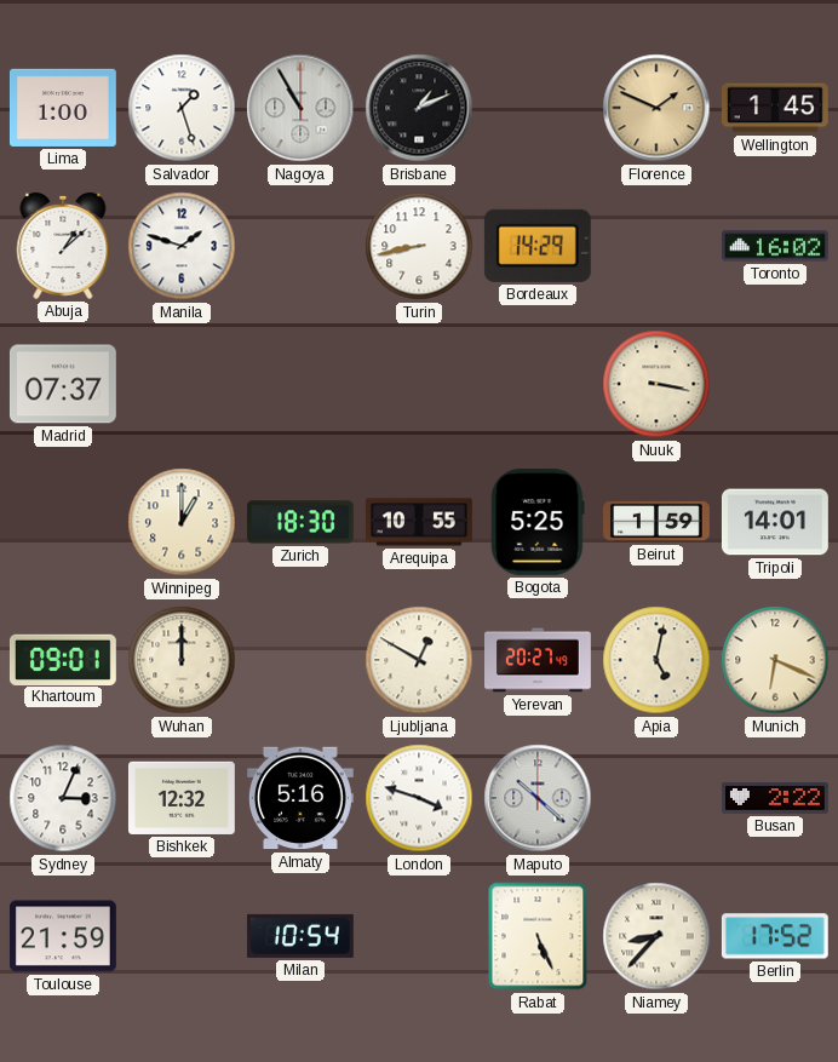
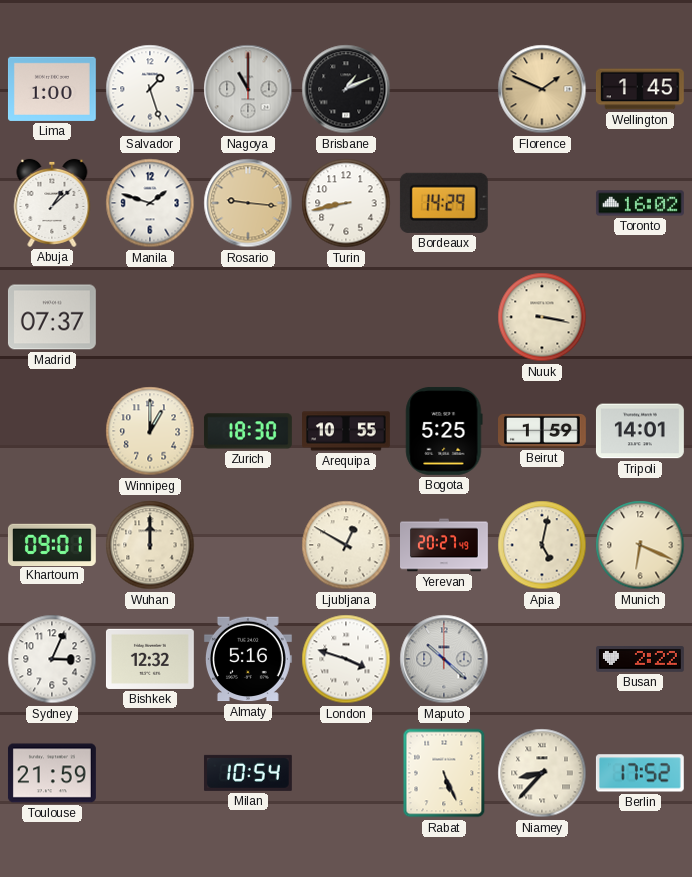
Nagoya: 10:55 -> 11:00
Rosario: none -> 9:16
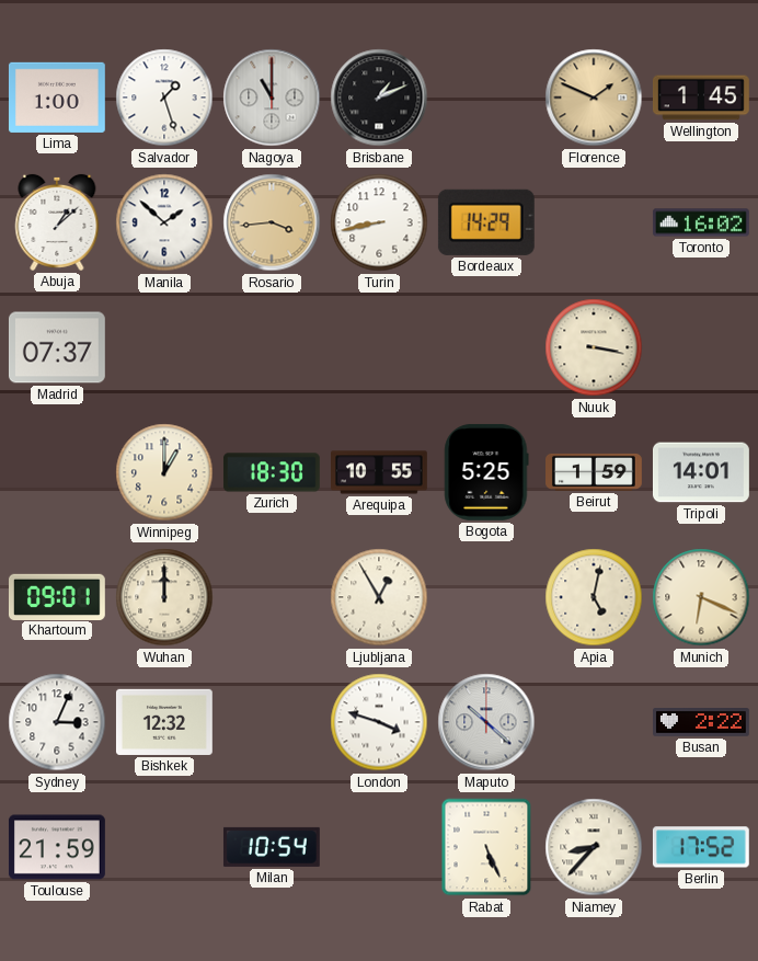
Manila: 1:48 -> 1:52
Rosario: 9:16 -> 3:44
Ljubljana: 12:50 -> 12:55
Yerevan: 20:27 -> none
Almaty: 5:16 -> none
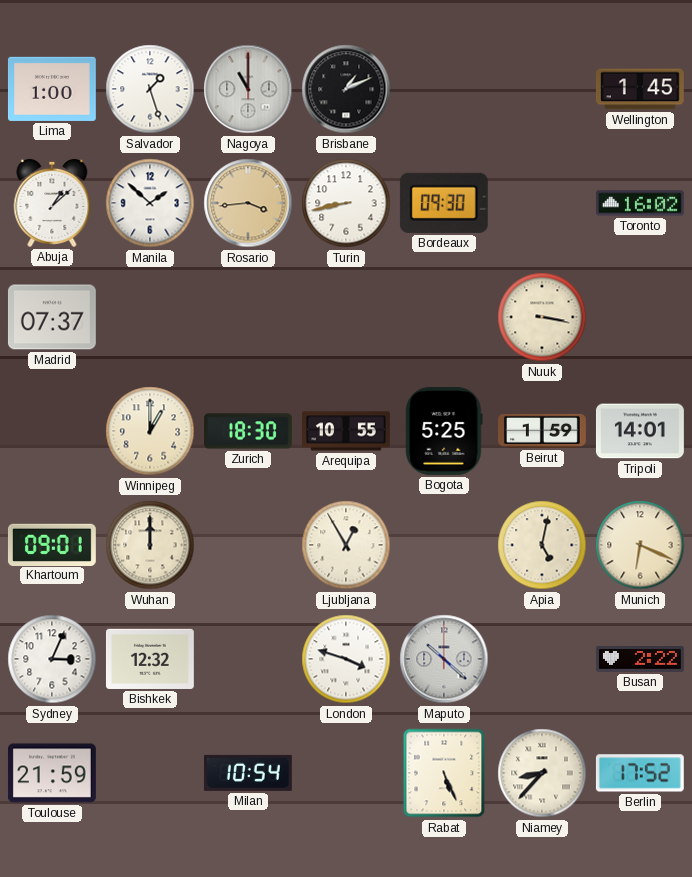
Florence: 1:49 -> none
Bordeaux: 14:29 -> 09:30
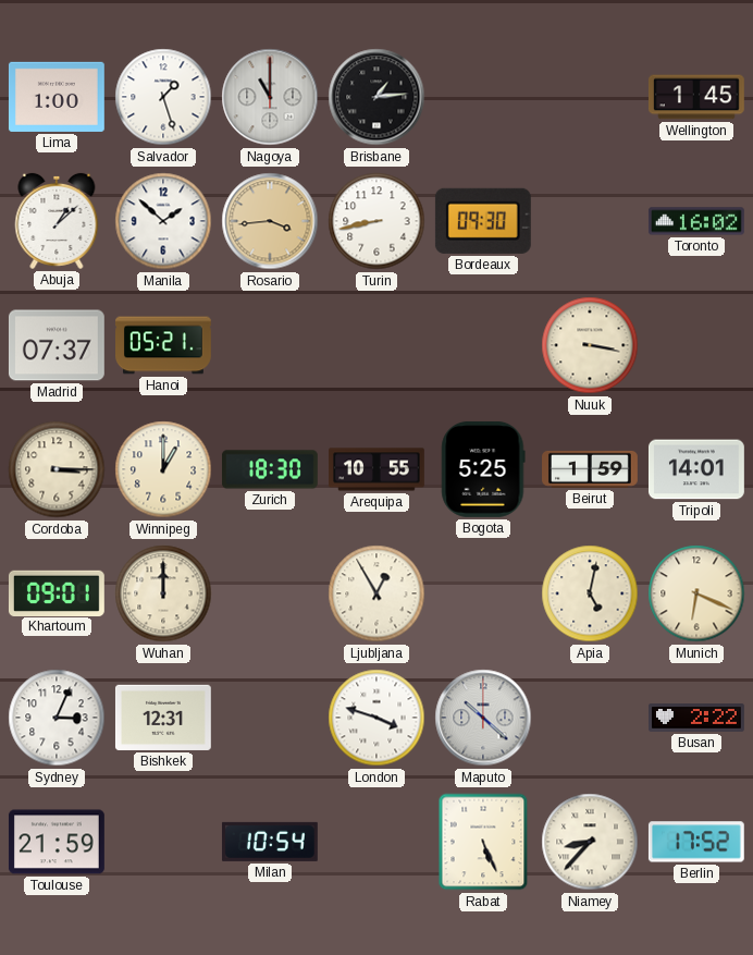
Brisbane: 1:11 -> 1:14
Hanoi: none -> 05:21
Cordoba: none -> 3:15
Bishkek: 12:32 -> 12:31
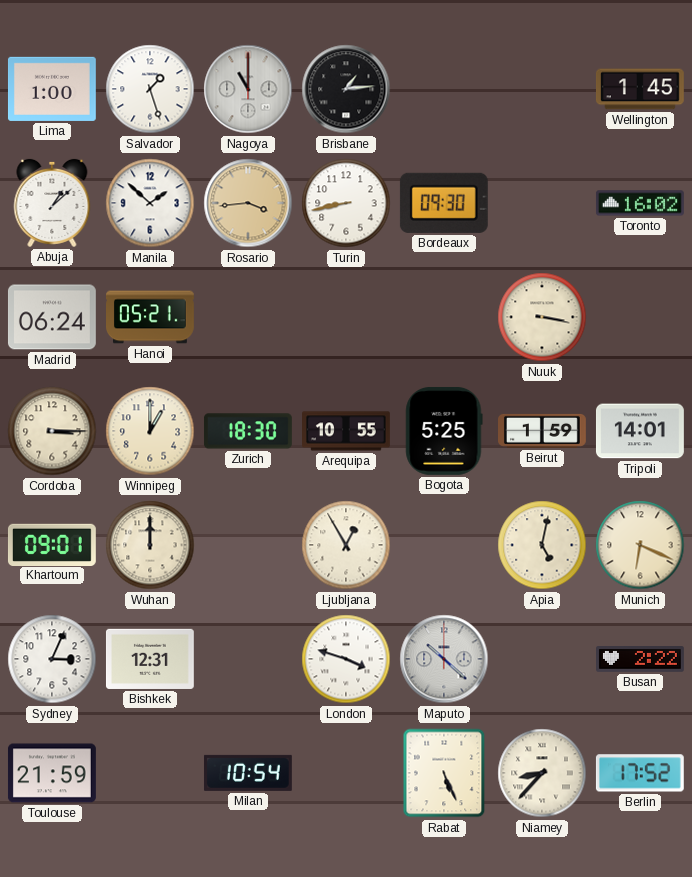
Madrid: 07:37 -> 06:24
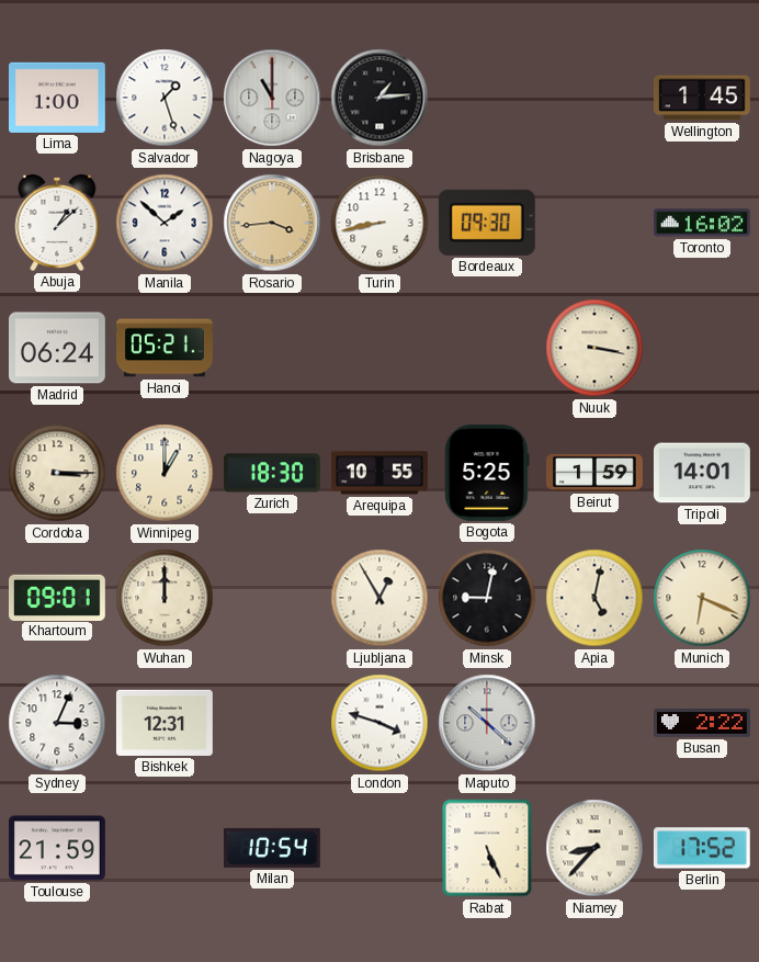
Minsk: none -> 9:02
